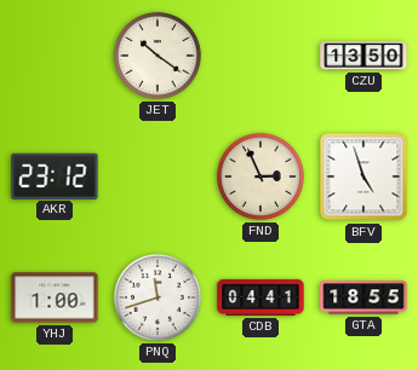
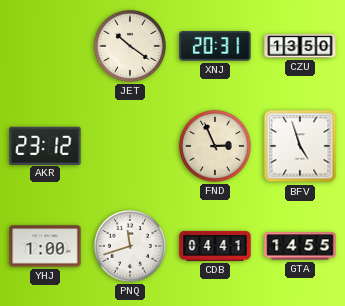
XNJ: none -> 20:31
GTA: 18:55 -> 14:55
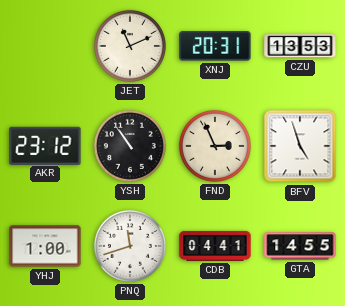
JET: 10:21 -> 11:11
CZU: 13:50 -> 13:53
YSH: none -> 10:54
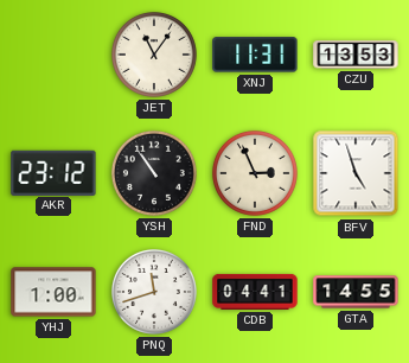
JET: 11:11 -> 11:06
XNJ: 20:31 -> 11:31
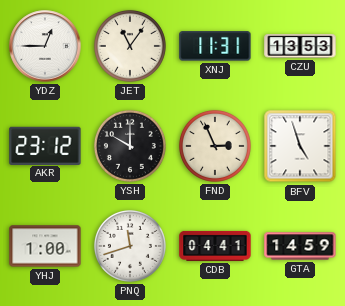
YDZ: none -> 12:45
YSH: 10:54 -> 10:00
GTA: 14:55 -> 14:59
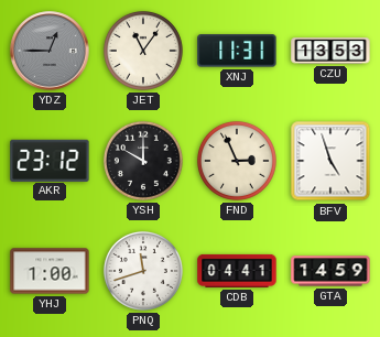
YDZ dial: white -> grey
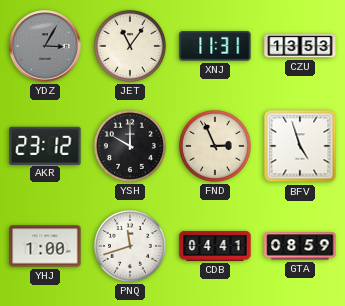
YDZ: 12:45 -> 3:05
GTA: 14:59 -> 08:59
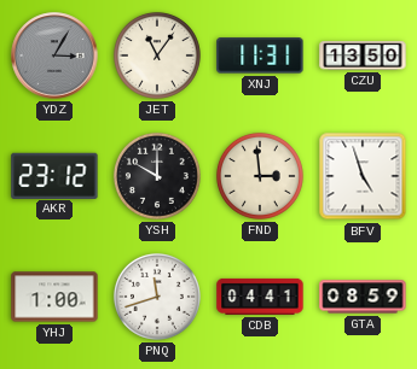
CZU: 13:53 -> 13:50
FND: 2:56 -> 2:59
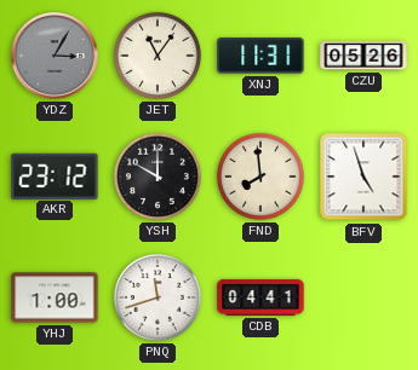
CZU: 13:50 -> 05:26
FND: 2:59 -> 7:59
GTA: 08:59 -> none
